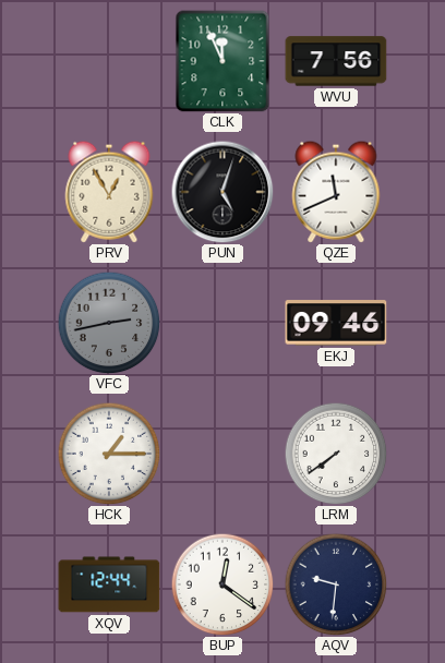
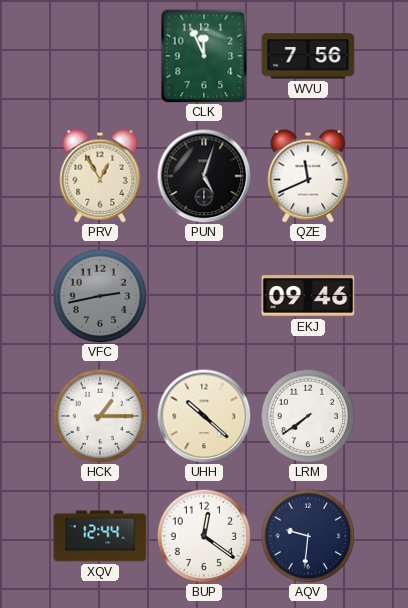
UHH: none -> 10:22
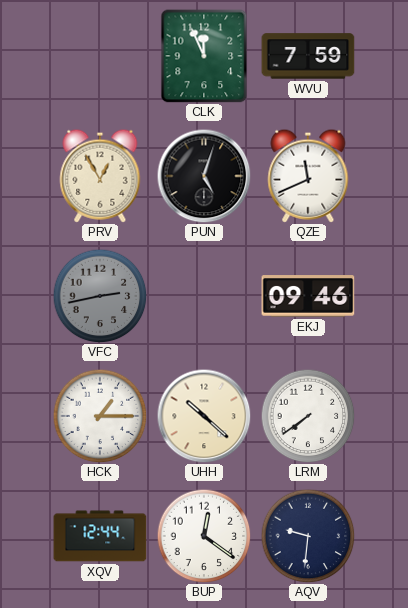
WVU: 7:56 -> 7:59
